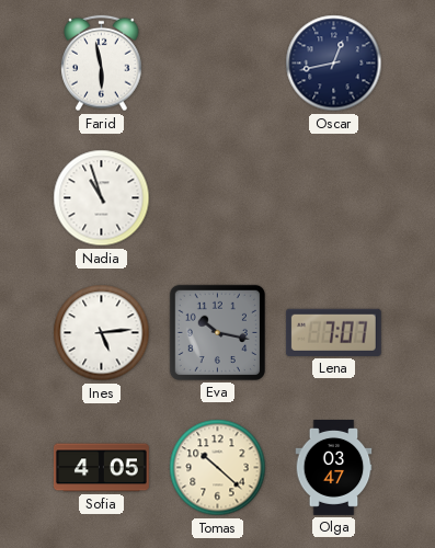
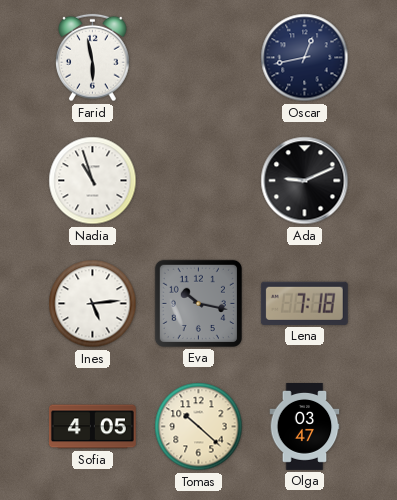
Ada: none -> 9:11
Lena: 7:07 -> 7:18
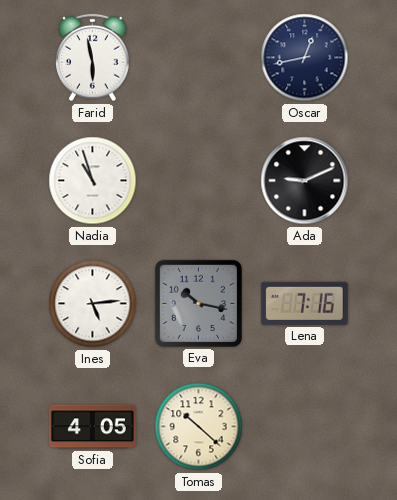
Lena: 7:18 -> 7:16
Olga: 03:47 -> none
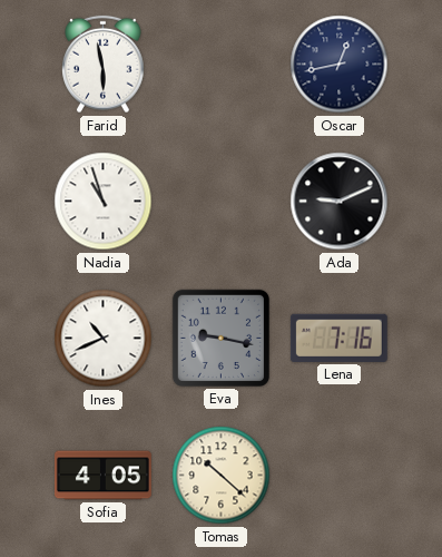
Ines: 5:14 -> 10:41
Eva: 10:17 -> 9:17
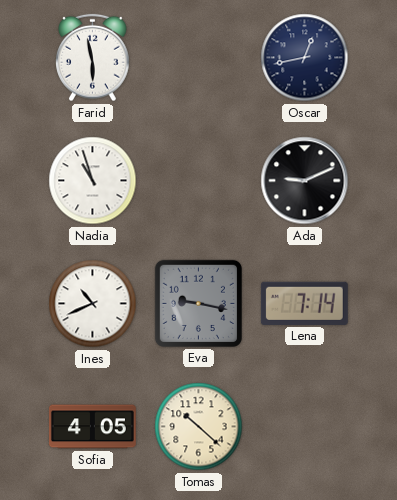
Lena: 7:16 -> 7:14
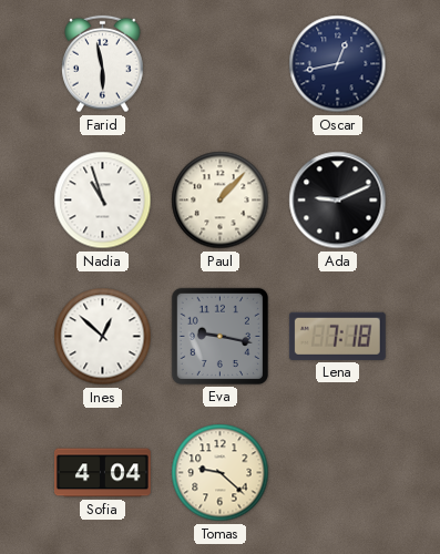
Paul: none -> 1:07
Ines: 10:41 -> 12:52
Lena: 7:14 -> 7:18
Sofia: 4:05 -> 4:04
Tomas: 10:22 -> 9:22
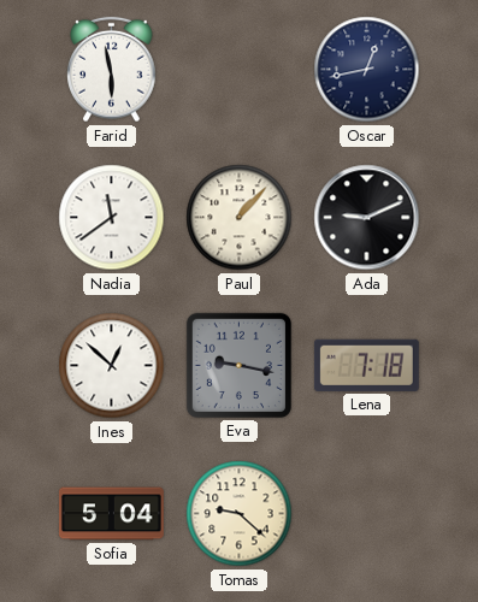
Nadia: 10:57 -> 11:39
Sofia: 4:04 -> 5:04
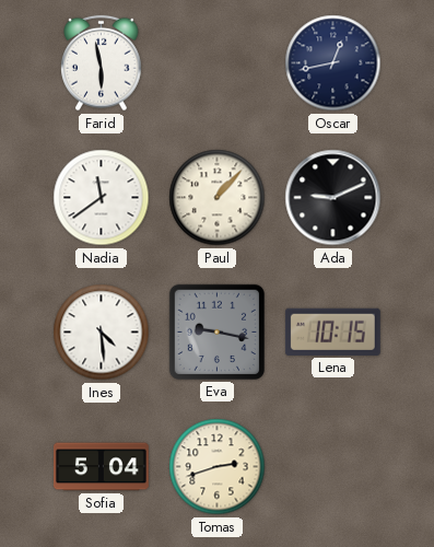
Ines: 12:52 -> 4:29
Lena: 7:18 -> 10:15
Tomas: 9:22 -> 2:42
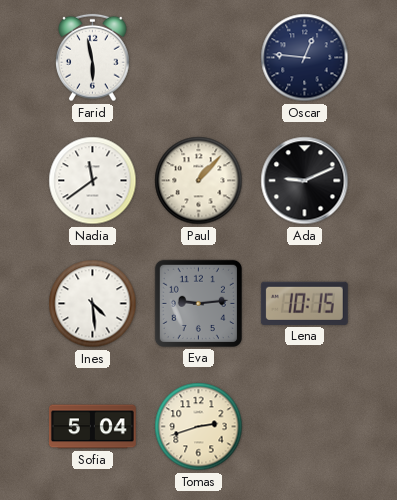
Oscar: 12:43 -> 12:46
Eva: 9:17 -> 9:14
